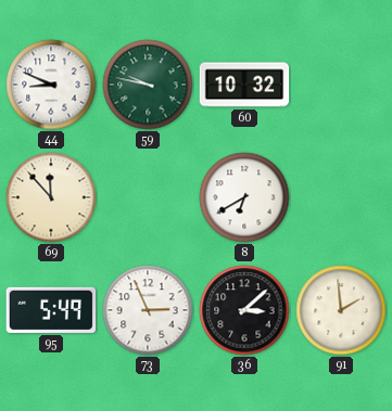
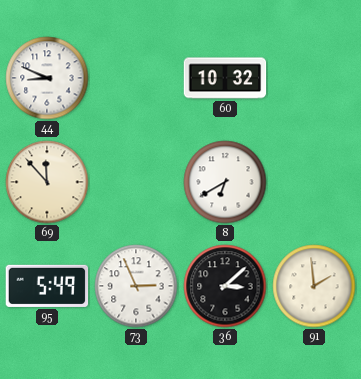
59: 9:47 -> none
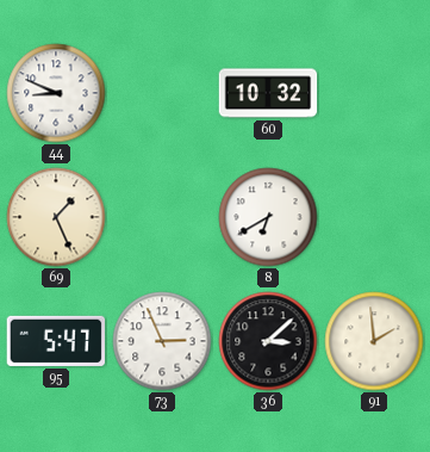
69: 11:53 -> 1:26
95: 5:49 -> 5:47
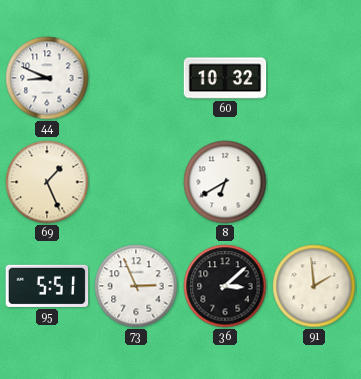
95: 5:47 -> 5:51
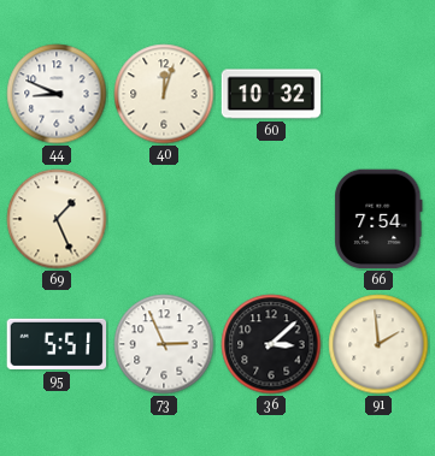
40: none -> 12:03
8: 6:40 -> none
66: none -> 7:54
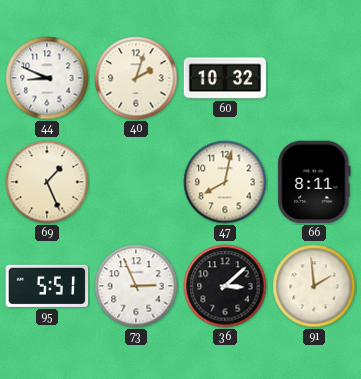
40: 12:03 -> 2:03
47: none -> 8:02
66: 7:54 -> 8:11
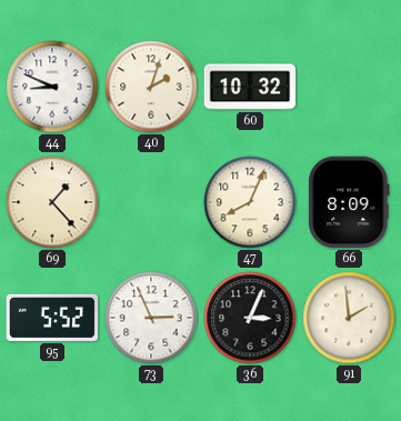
69: 1:26 -> 1:23
47: 8:02 -> 8:04
66: 8:11 -> 8:09
95: 5:51 -> 5:52
36: 3:08 -> 3:04
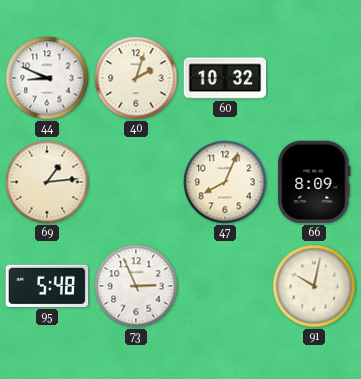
69: 1:23 -> 1:14
95: 5:52 -> 5:48
36: 3:04 -> none
91: 1:59 -> 10:02
